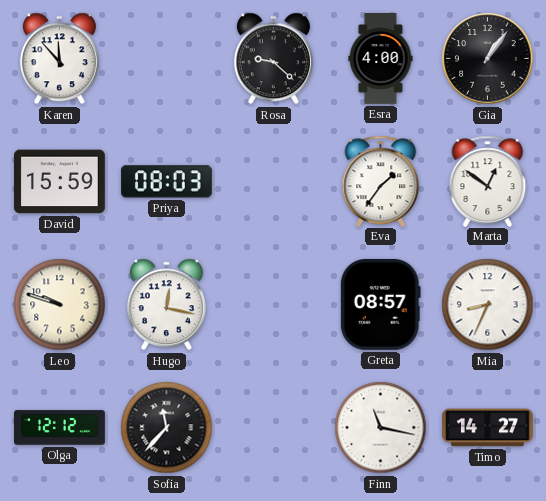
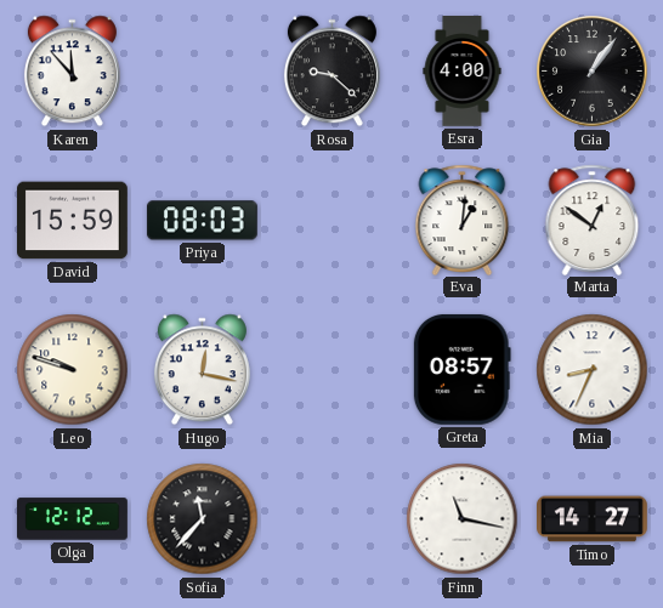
Eva: 1:36 -> 1:01
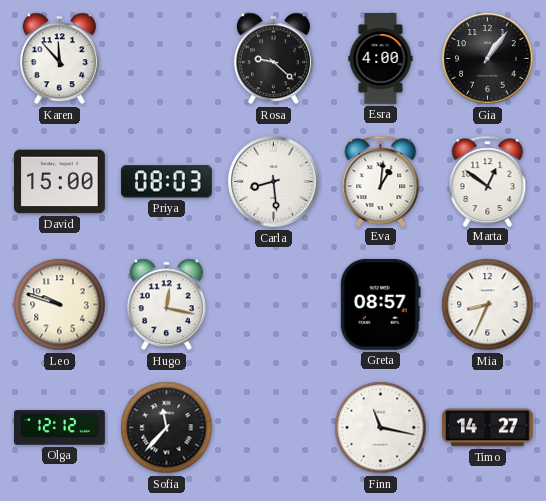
David: 15:59 -> 15:00
Carla: none -> 8:29
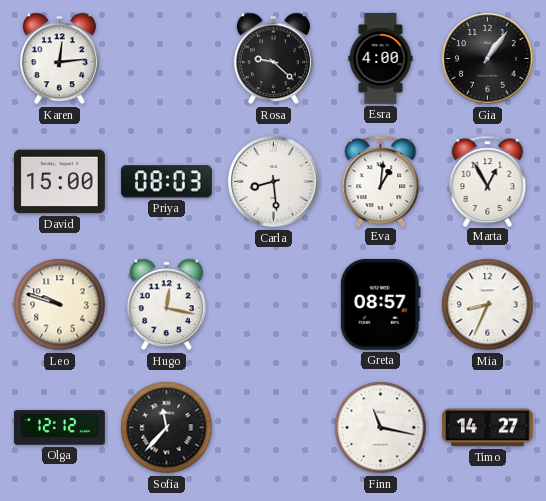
Karen: 11:53 -> 12:14
Marta: 12:51 -> 12:55
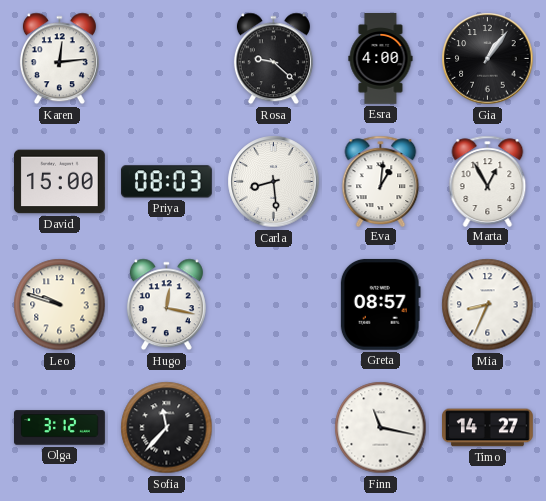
Olga: 12:12 -> 3:12
